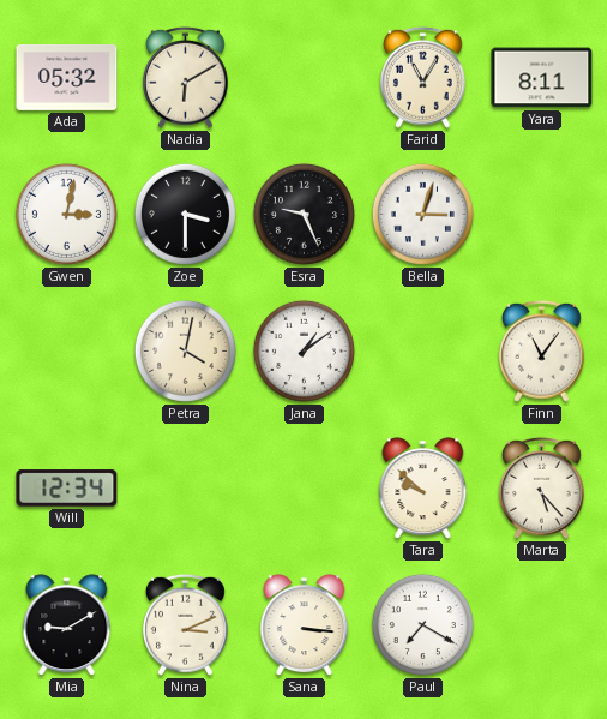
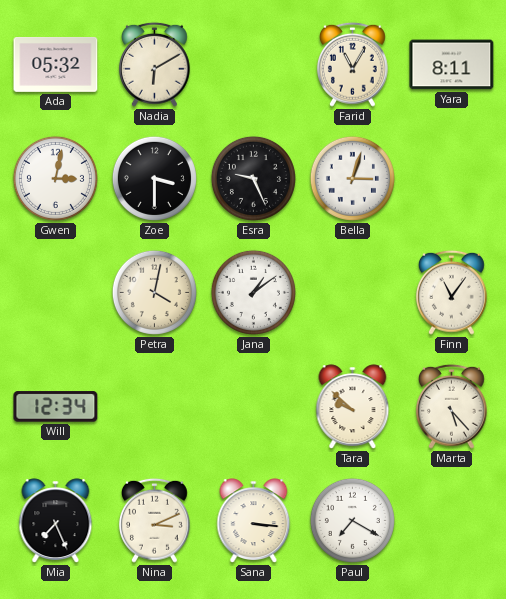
Mia: 9:10 -> 7:26
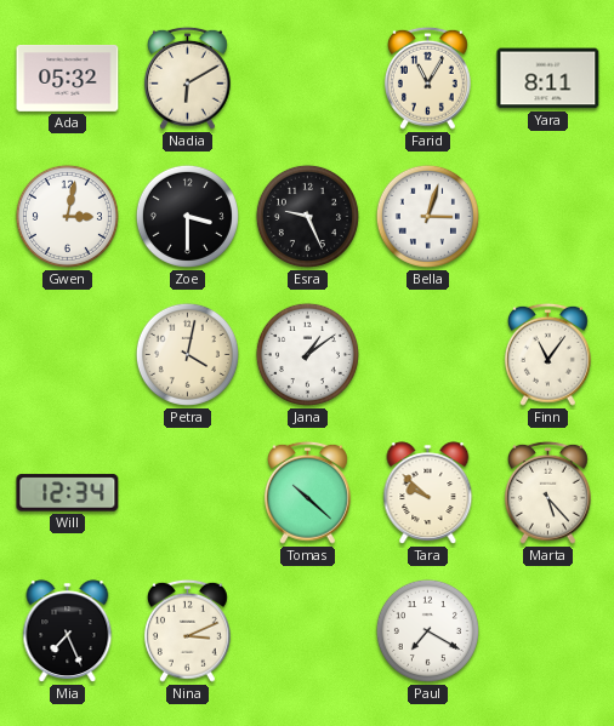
Tomas: none -> 10:22
Sana: 3:16 -> none
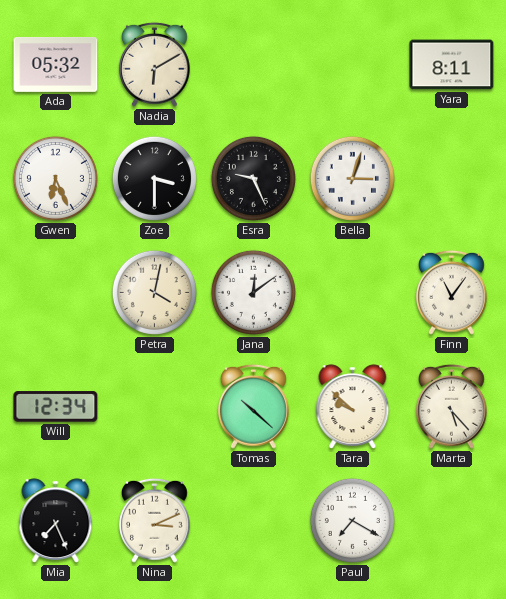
Farid: 11:05 -> none
Gwen: 3:02 -> 6:26
Jana: 1:09 -> 12:09
